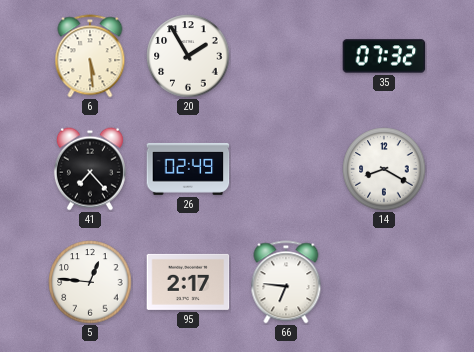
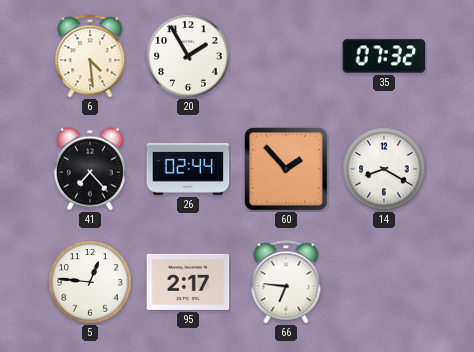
6: 5:29 -> 4:29
26: 02:49 -> 02:44
60: none -> 1:53
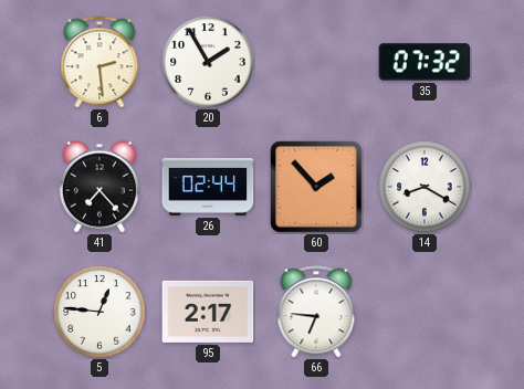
6: 4:29 -> 2:29
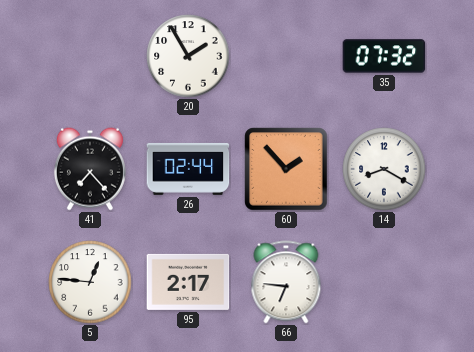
6: 2:29 -> none
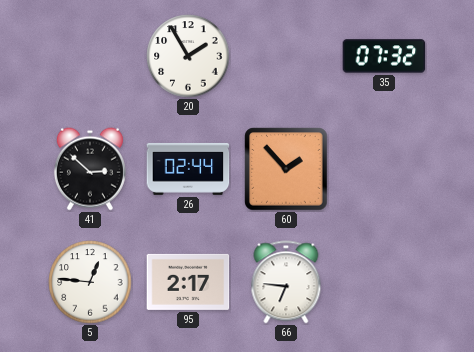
41: 7:23 -> 2:52
14: 8:20 -> none
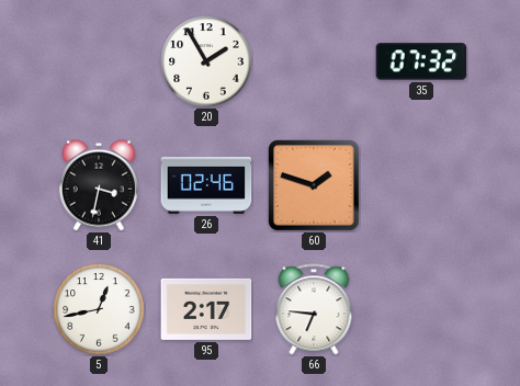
41: 2:52 -> 3:32
26: 02:44 -> 02:46
60: 1:53 -> 1:48
5: 12:46 -> 12:43
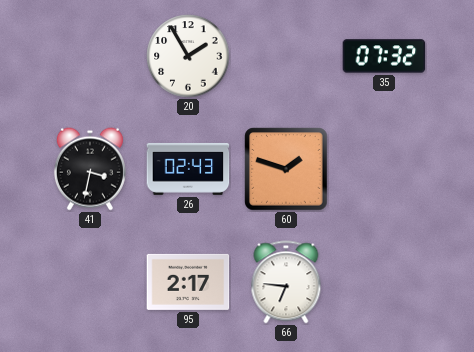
26: 02:46 -> 02:43
5: 12:43 -> none
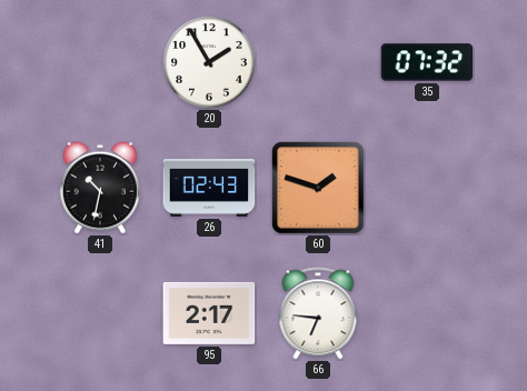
41: 3:32 -> 10:32
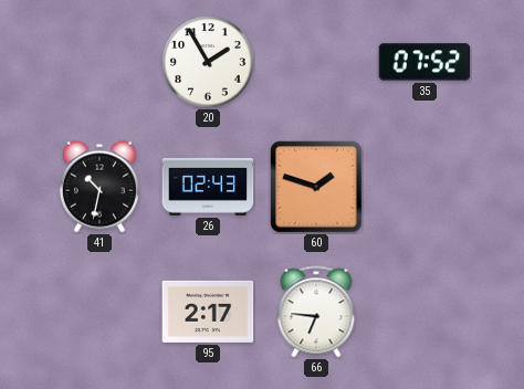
35: 07:32 -> 07:52
